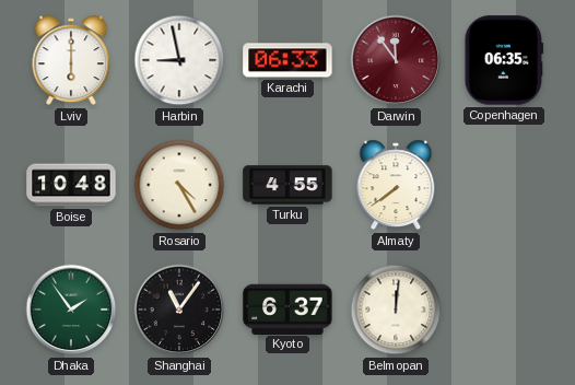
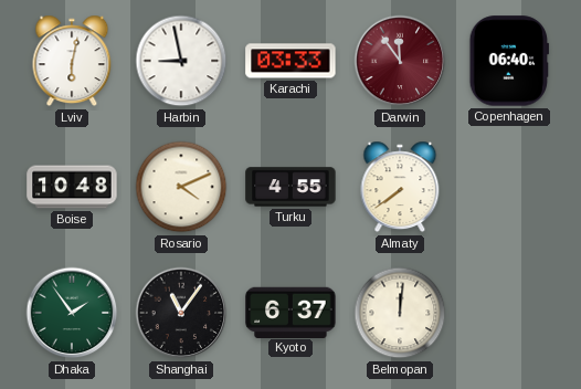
Lviv: 6:00 -> 6:02
Karachi: 06:33 -> 03:33
Copenhagen: 06:35 -> 06:40
Rosario: 4:25 -> 4:11
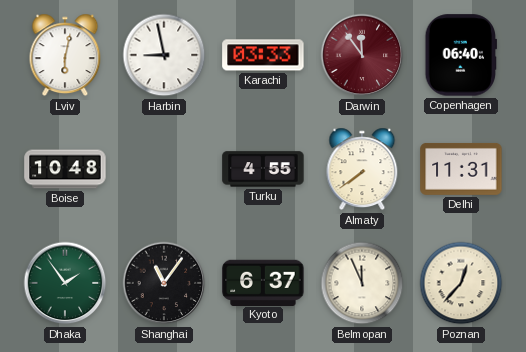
Rosario: 4:11 -> none
Delhi: none -> 11:31
Belmopan: 12:01 -> 11:56
Poznan: none -> 12:37
